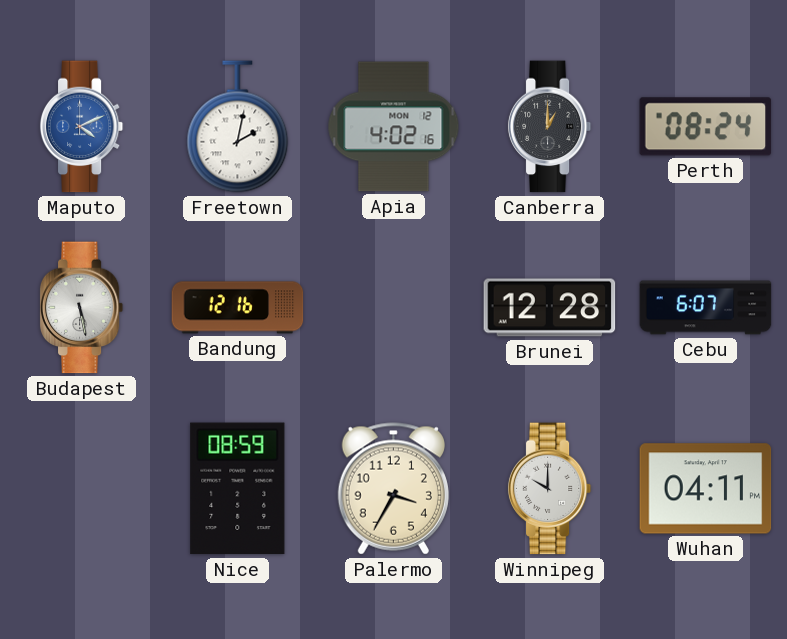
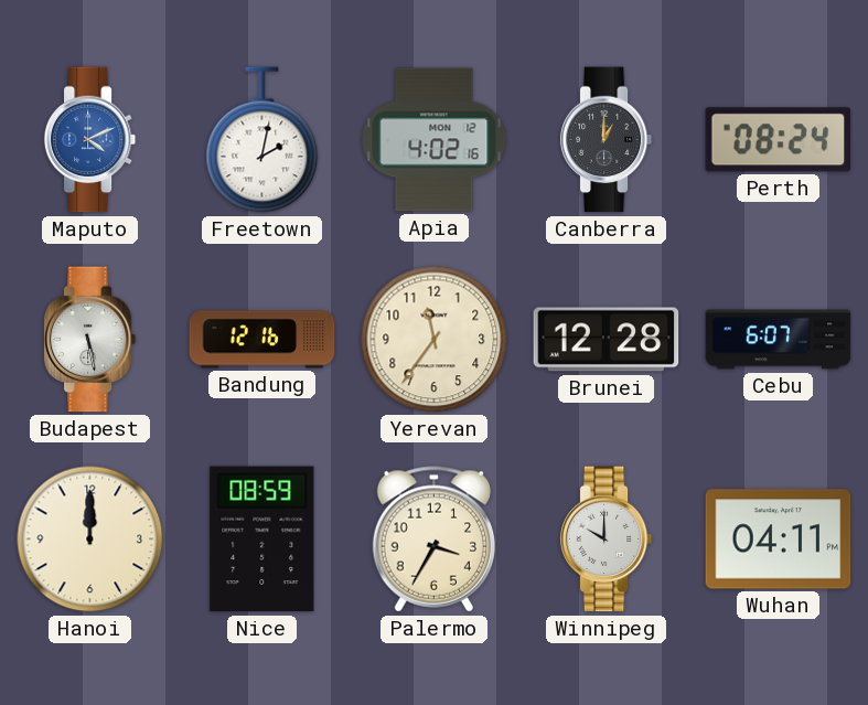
Yerevan: none -> 11:36
Hanoi: none -> 12:00
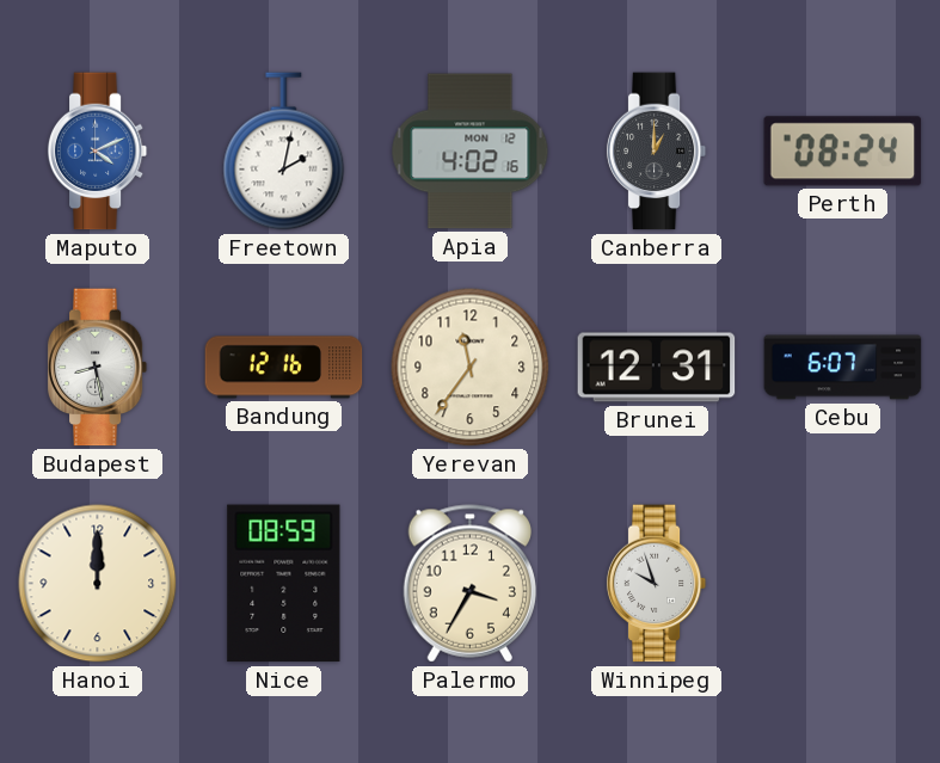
Budapest: 5:28 -> 8:28
Brunei: 12:28 -> 12:31
Winnipeg: 10:00 -> 9:57
Wuhan: 04:11 -> none
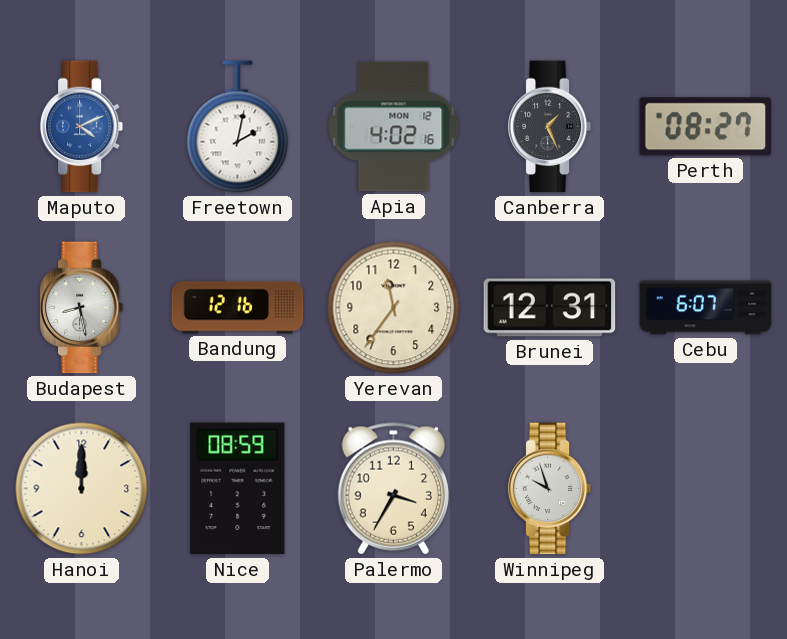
Canberra: 1:00 -> 1:26
Perth: 08:24 -> 08:27
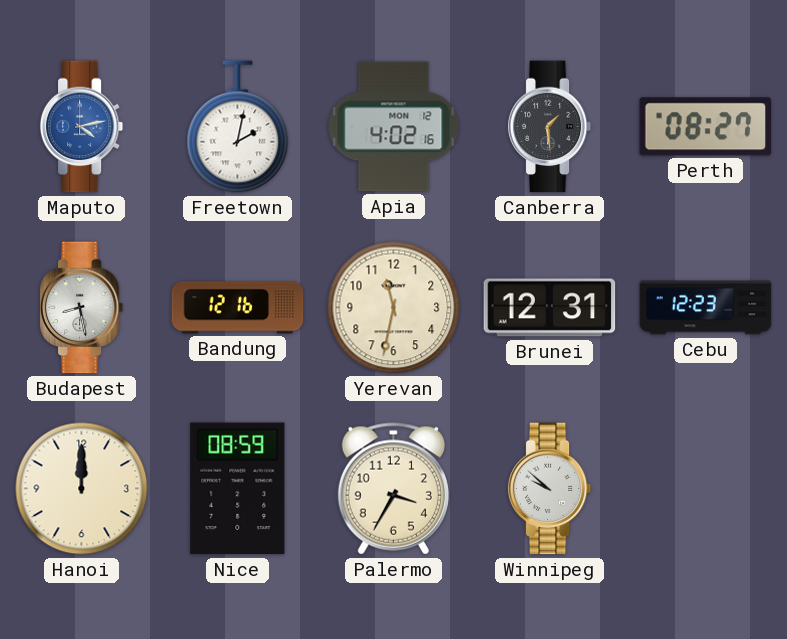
Maputo: 4:11 -> 4:13
Canberra: 1:26 -> 1:29
Yerevan: 11:36 -> 11:32
Cebu: 6:07 -> 12:23
Winnipeg: 9:57 -> 9:52
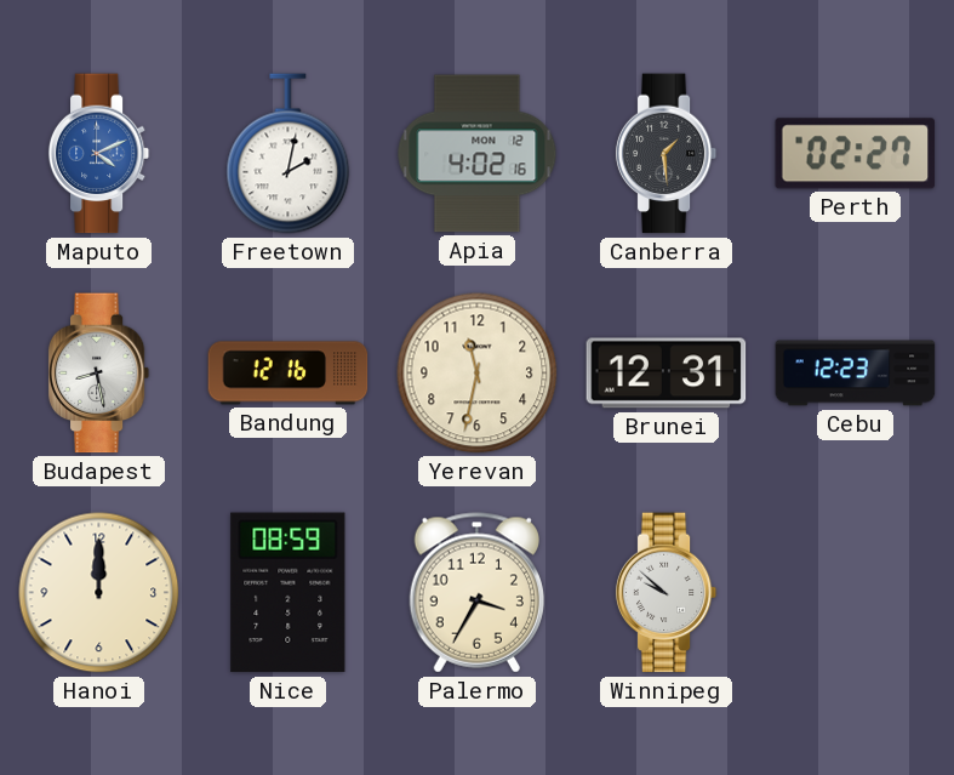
Maputo: 4:13 -> 4:11
Perth: 08:27 -> 02:27
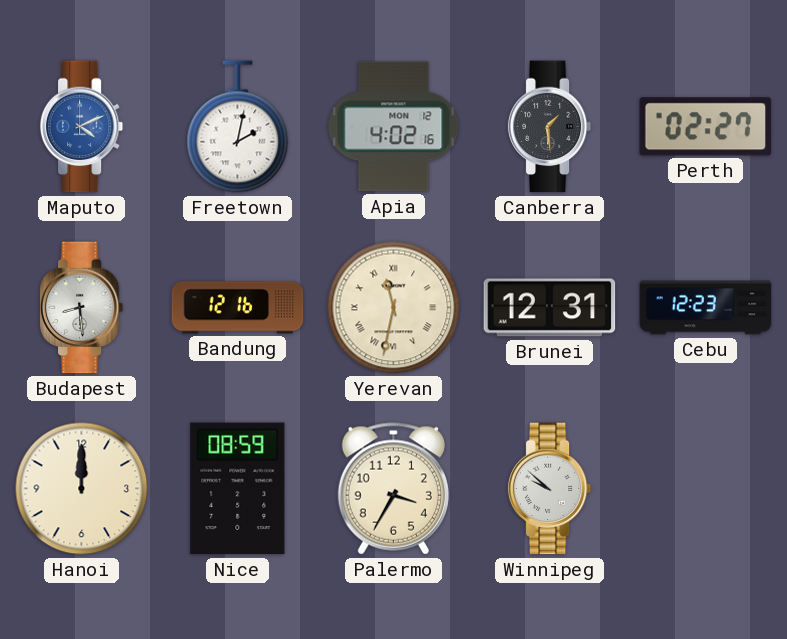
Budapest: 8:28 -> 8:29
Yerevan numerals: Arabic -> Roman
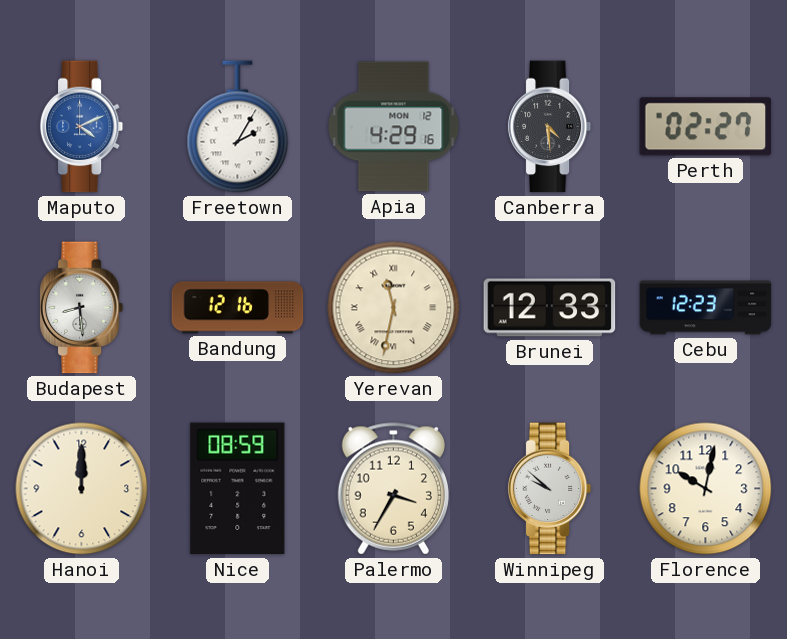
Freetown: 2:02 -> 2:05
Apia: 4:02 -> 4:29
Canberra: 1:29 -> 4:29
Brunei: 12:31 -> 12:33
Florence: none -> 10:02
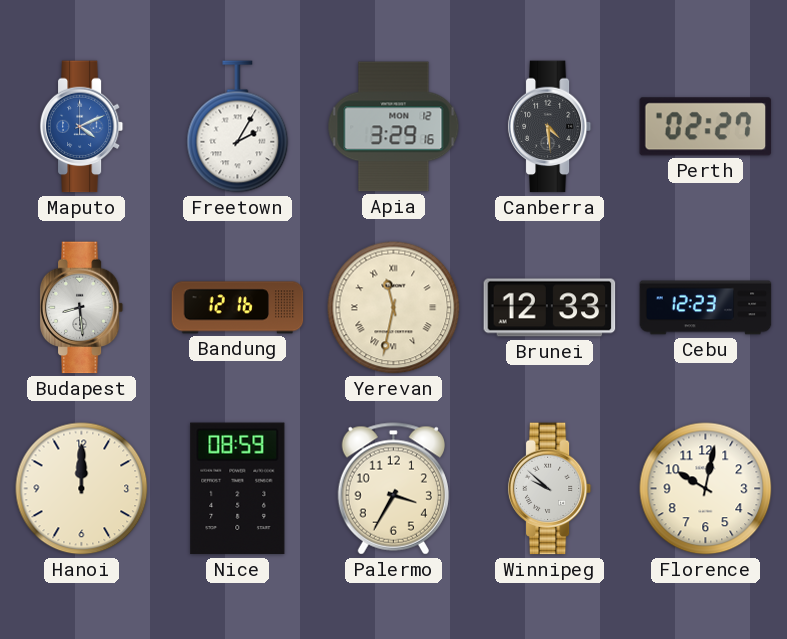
Apia: 4:29 -> 3:29
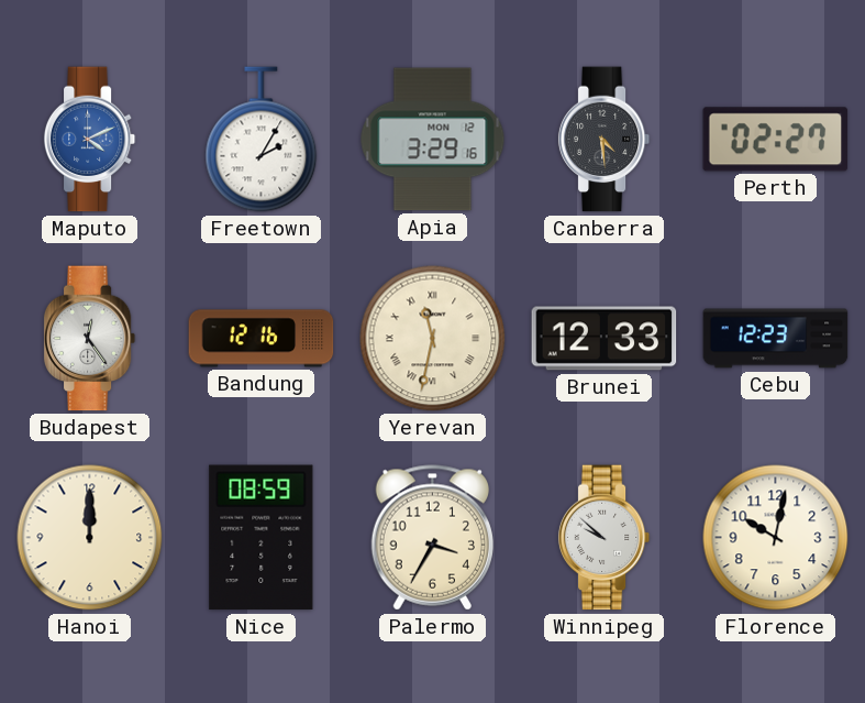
Budapest: 8:29 -> 12:24
